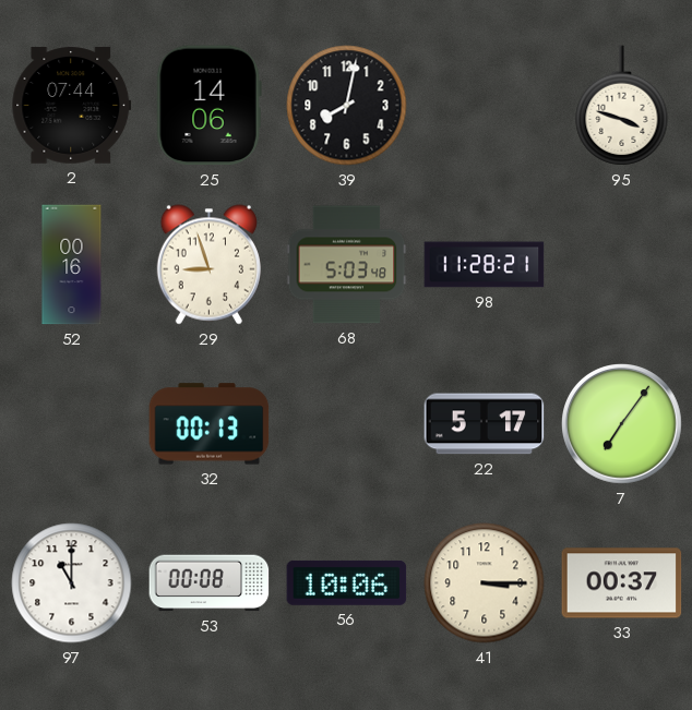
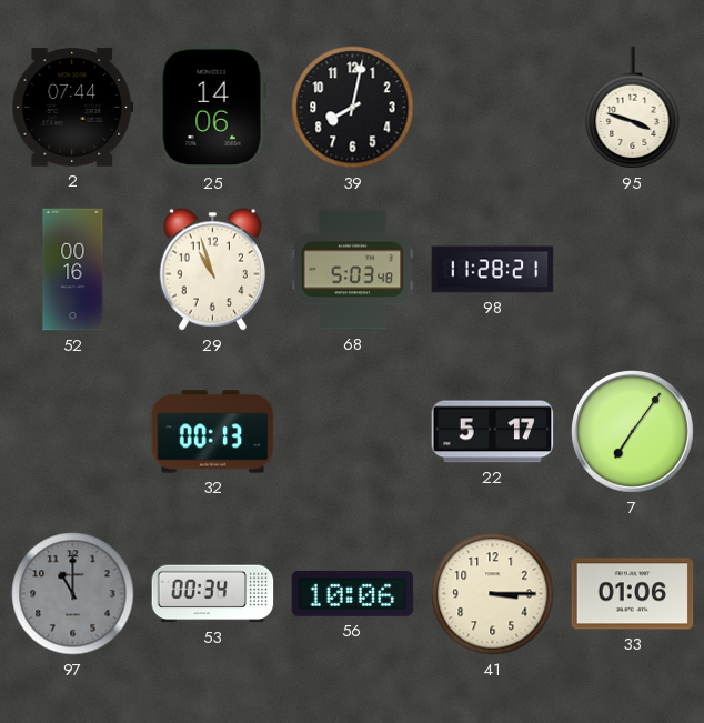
29: 8:57 -> 10:57
97 dial: white -> grey
53: 00:08 -> 00:34
33: 00:37 -> 01:06
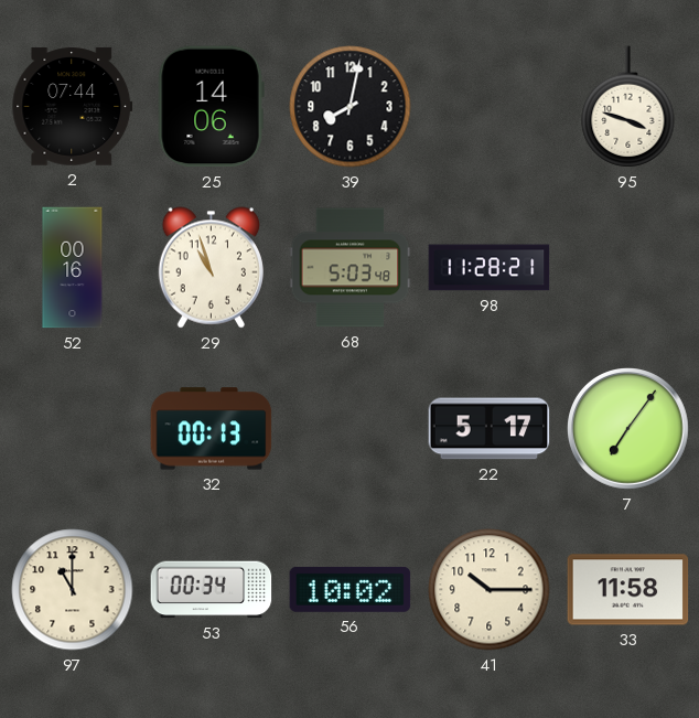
97 dial: grey -> cream
56: 10:06 -> 10:02
41: 3:15 -> 10:15
33: 01:06 -> 11:58
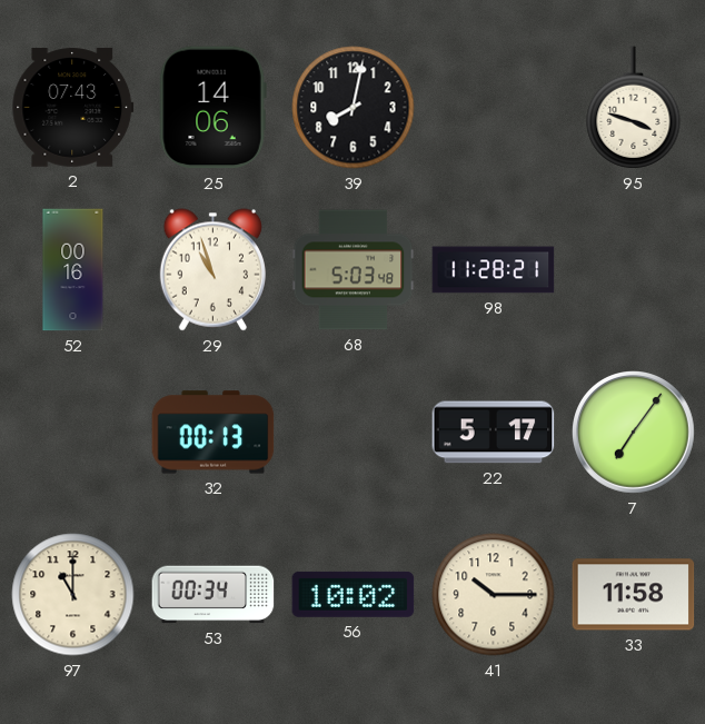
2: 07:44 -> 07:43
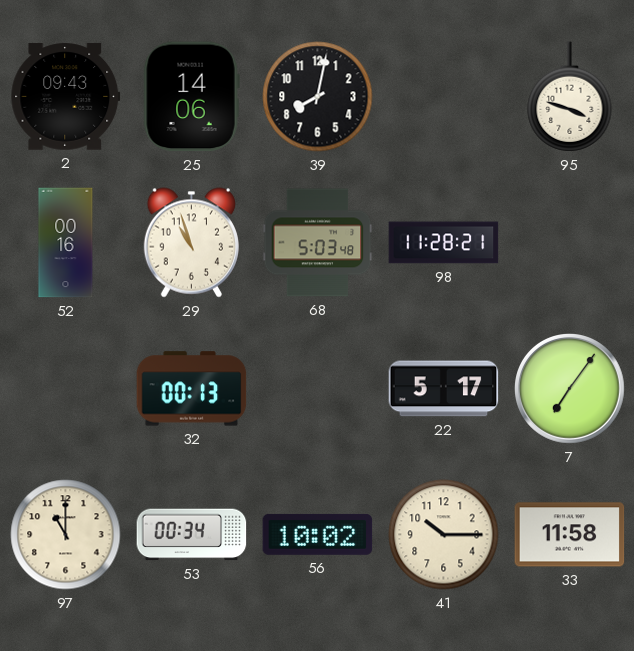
2: 07:43 -> 09:43
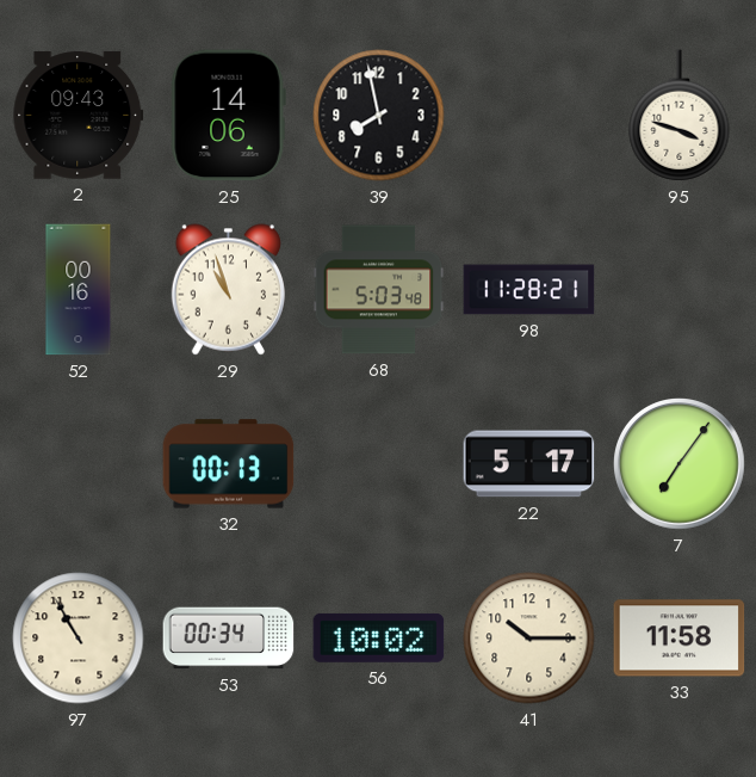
39: 8:02 -> 7:58
97: 11:00 -> 10:55
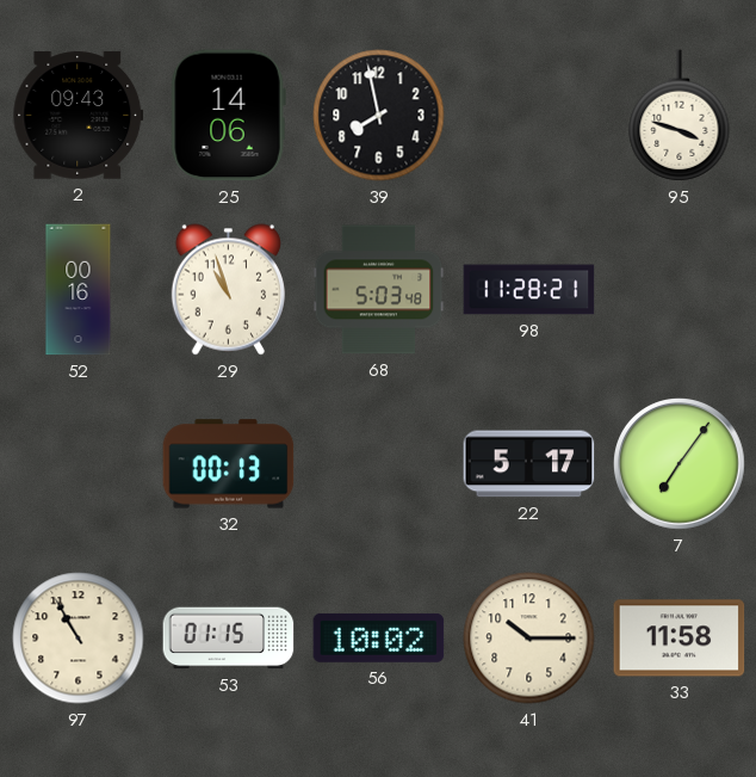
53: 00:34 -> 01:15
